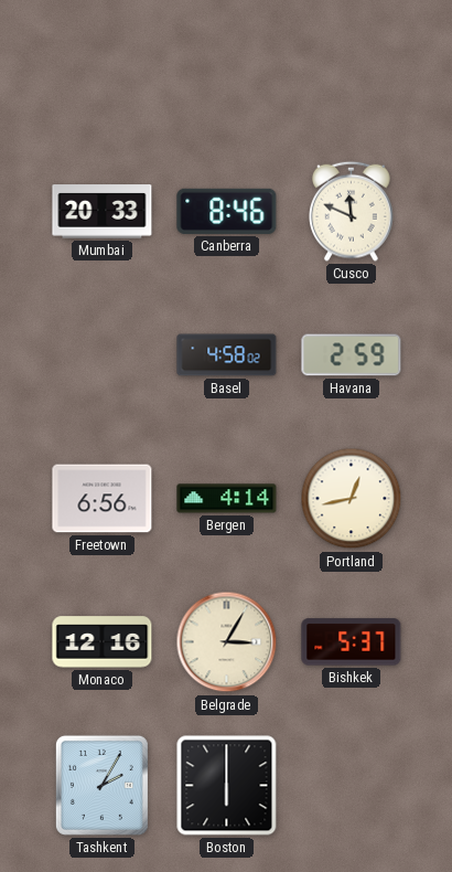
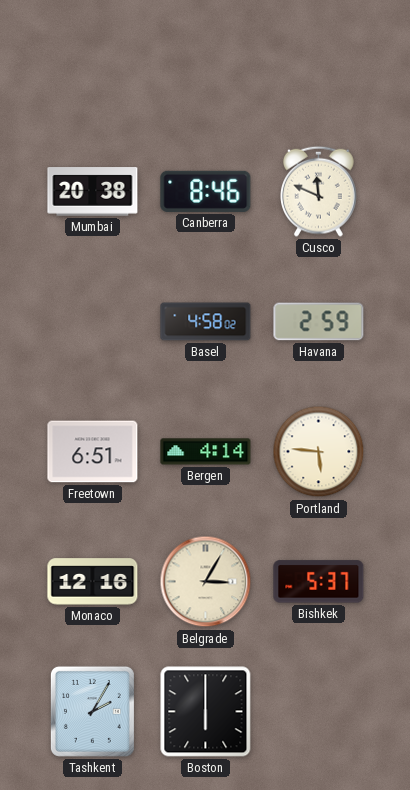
Mumbai: 20:33 -> 20:38
Freetown: 6:56 -> 6:51
Portland: 12:43 -> 5:46
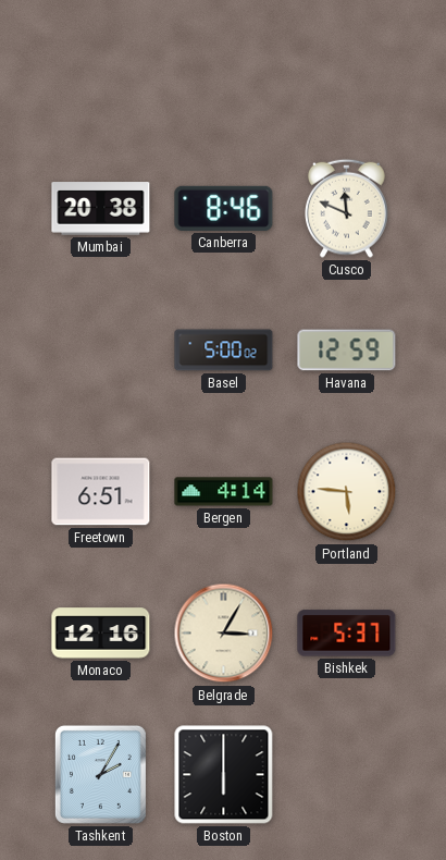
Basel: 4:58 -> 5:00
Havana: 2:59 -> 12:59
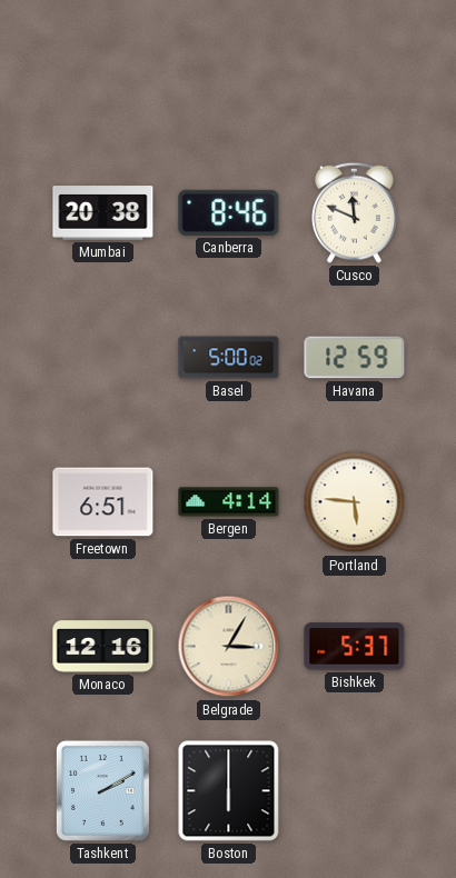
Tashkent: 2:05 -> 2:10
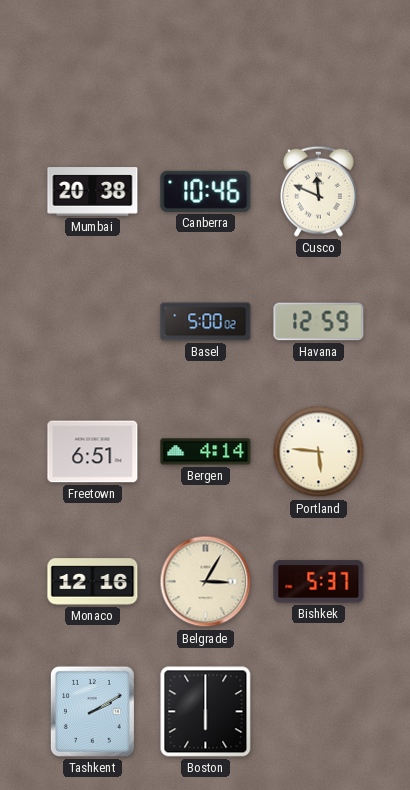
Canberra: 8:46 -> 10:46
